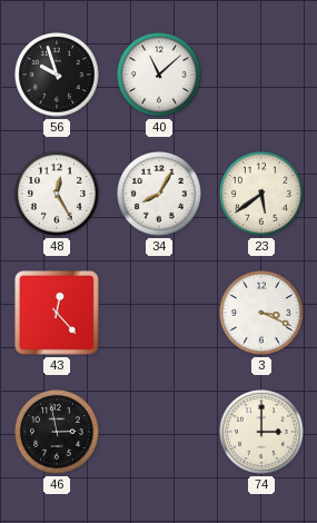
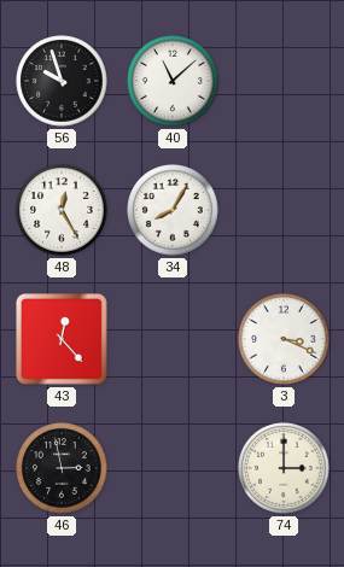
23: 5:39 -> none
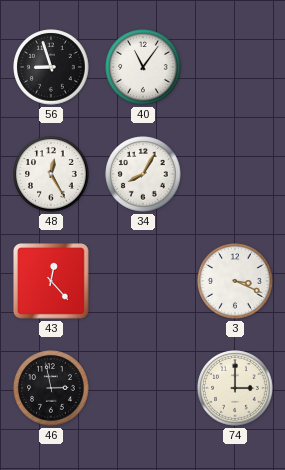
56: 9:57 -> 8:57
40: 11:08 -> 11:06
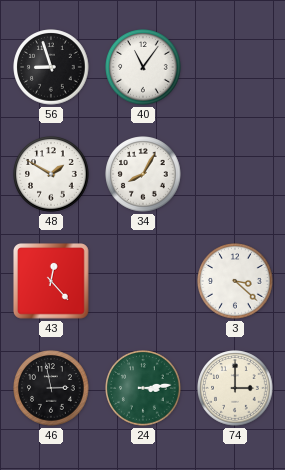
48: 12:25 -> 1:50
3: 3:19 -> 3:22
24: none -> 3:14
